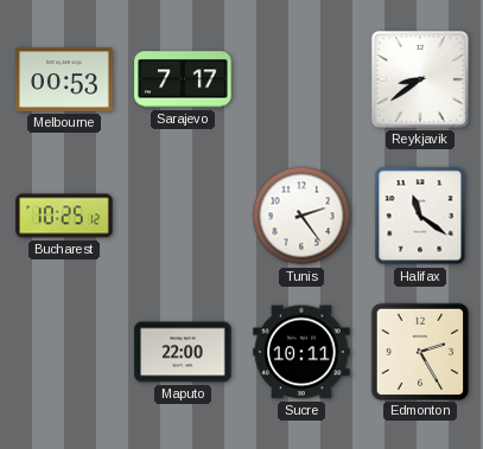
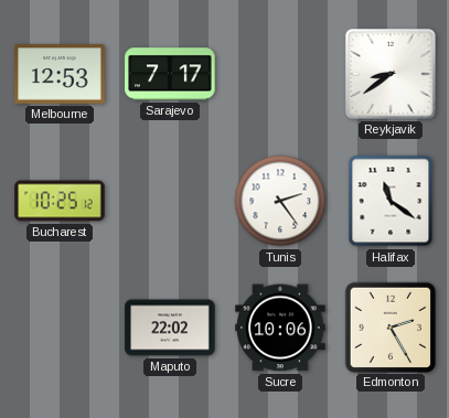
Melbourne: 00:53 -> 12:53
Maputo: 22:00 -> 22:02
Sucre: 10:11 -> 10:06
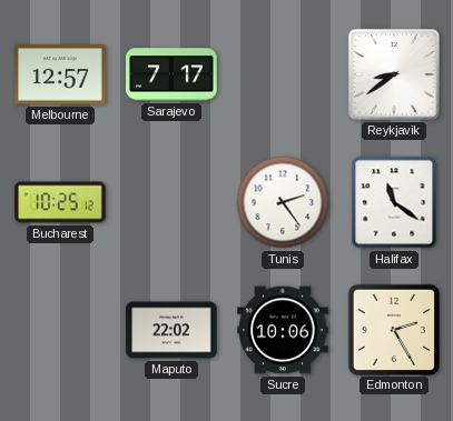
Melbourne: 12:53 -> 12:57
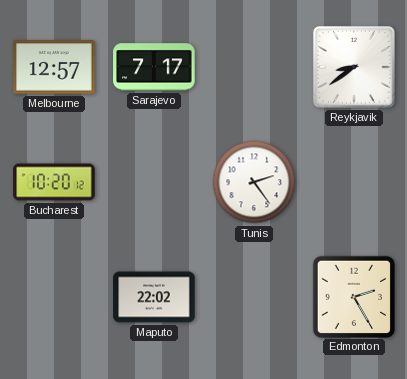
Bucharest: 10:25 -> 10:20
Halifax: 11:21 -> none
Sucre: 10:06 -> none
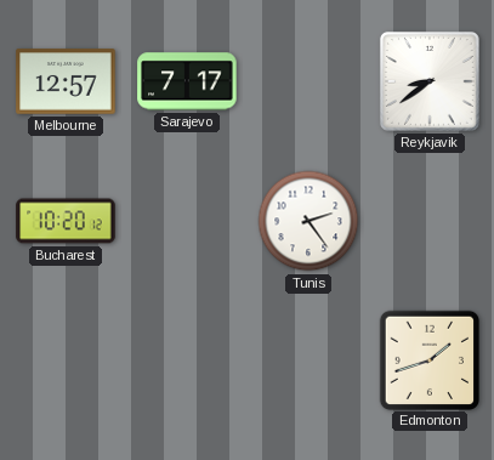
Maputo: 22:02 -> none
Edmonton: 2:25 -> 1:42
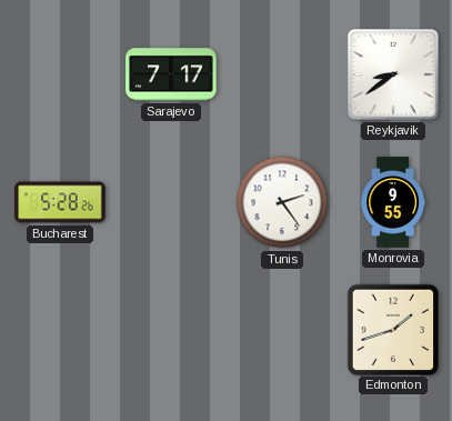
Melbourne: 12:57 -> none
Bucharest: 10:20 -> 5:28
Monrovia: none -> 9:55
